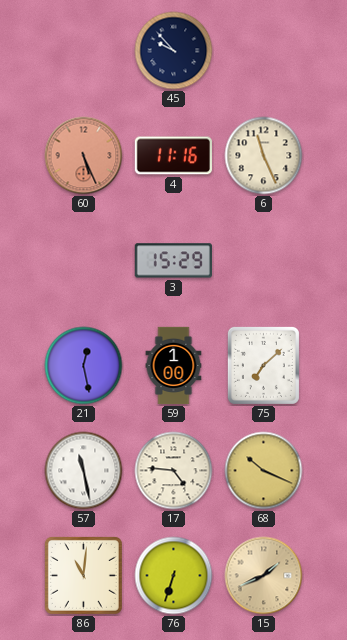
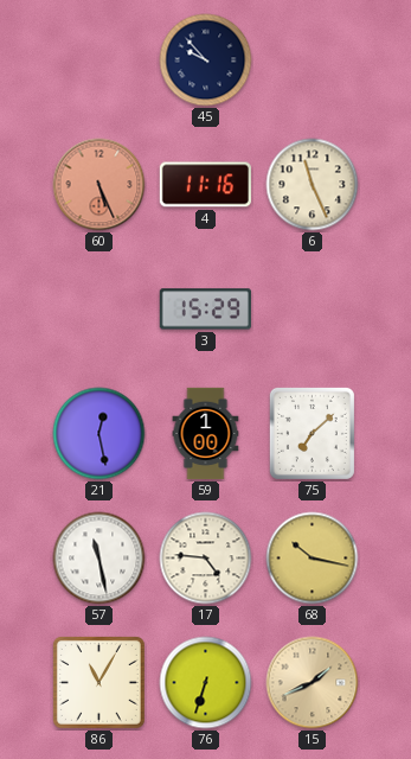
68: 10:19 -> 10:17
86: 11:01 -> 11:05
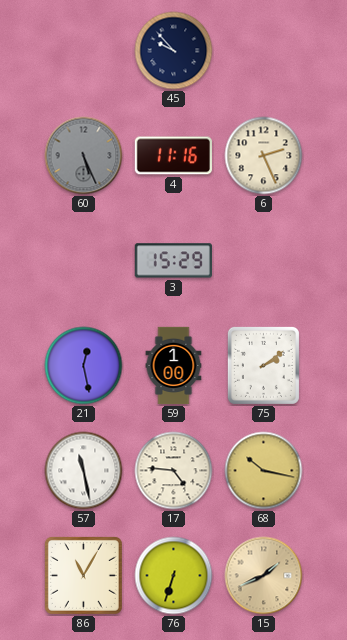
60 dial: salmon -> grey
6: 11:26 -> 2:26
75: 7:08 -> 2:09
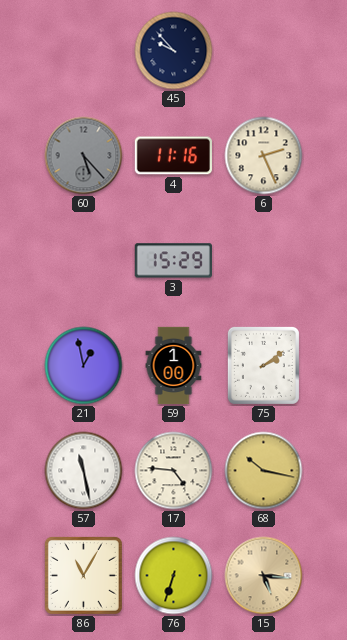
60: 5:26 -> 5:23
21: 12:28 -> 12:58
15: 1:41 -> 5:16
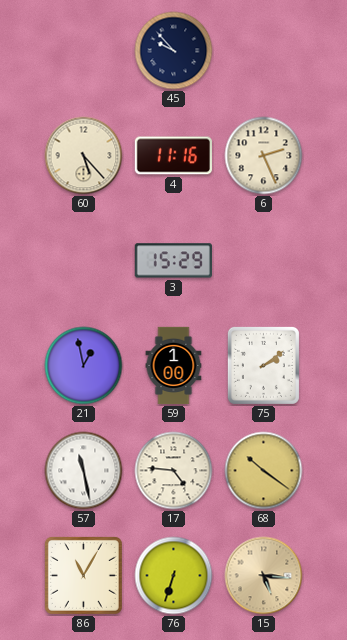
60 dial: grey -> cream
68: 10:17 -> 10:21
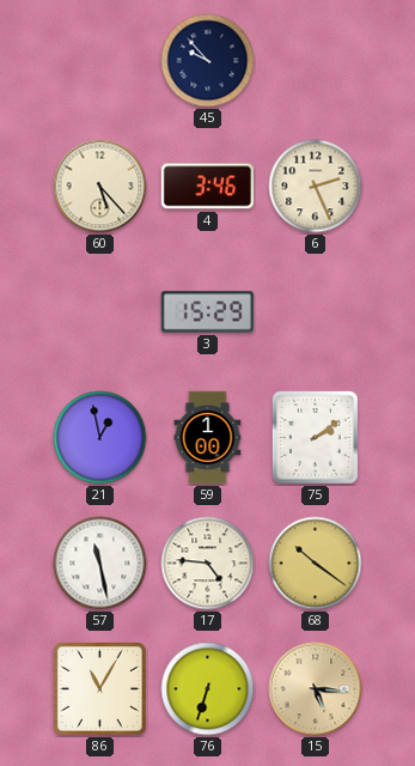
4: 11:16 -> 3:46
